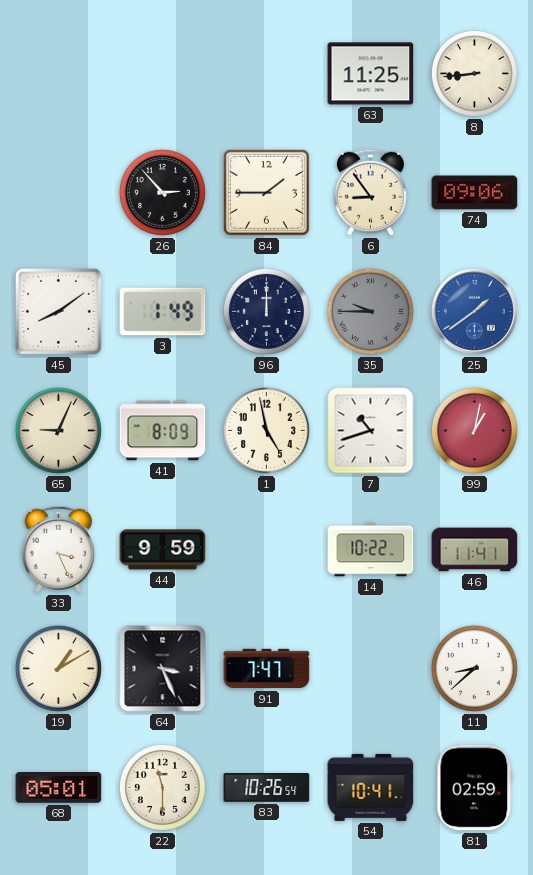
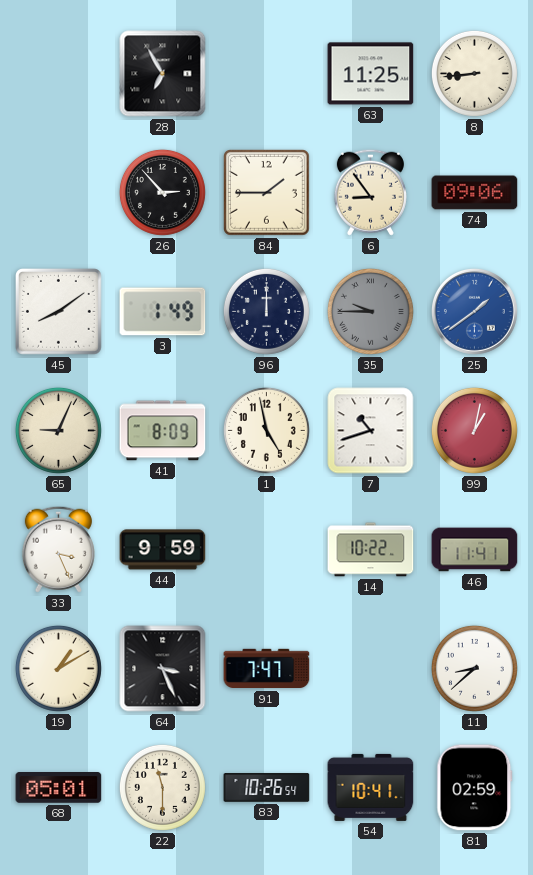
28: none -> 6:55
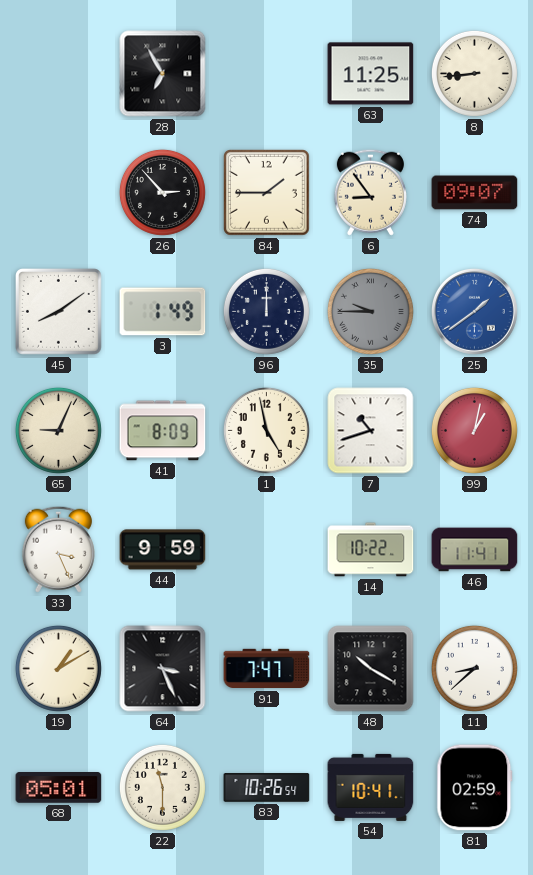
74: 09:06 -> 09:07
48: none -> 10:20
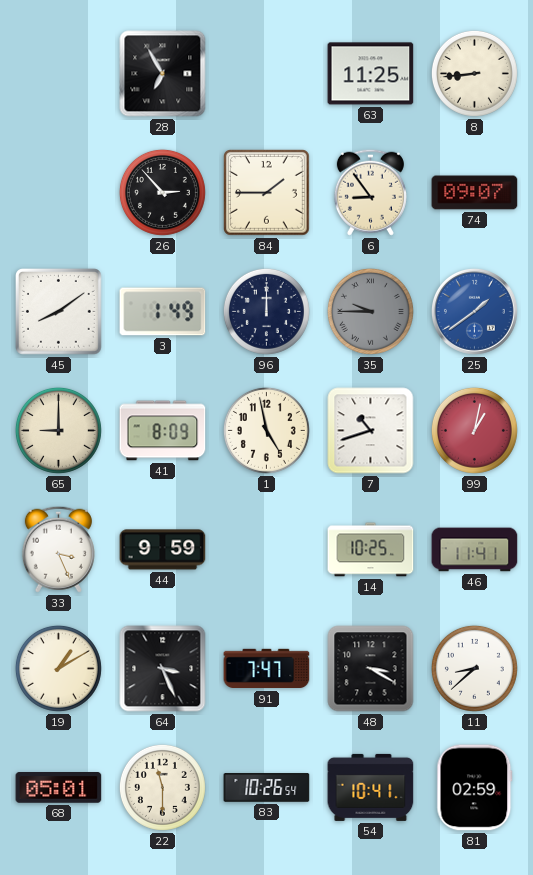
65: 9:04 -> 9:00
14: 10:22 -> 10:25
48: 10:20 -> 3:20
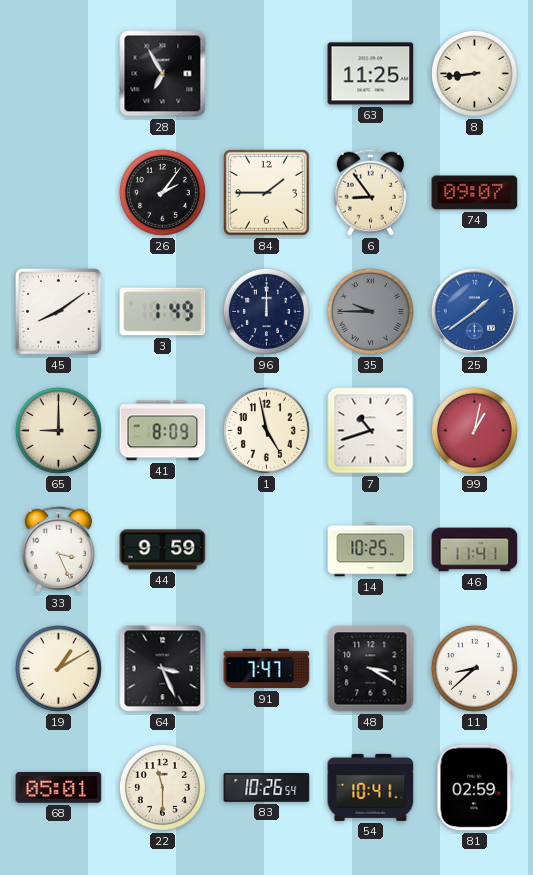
26: 2:53 -> 2:06
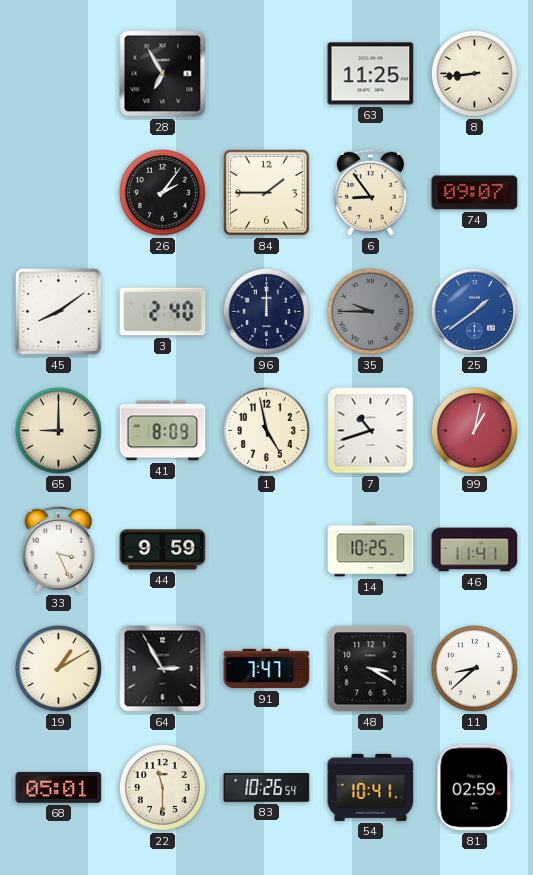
3: 1:49 -> 2:40
64: 3:26 -> 2:55
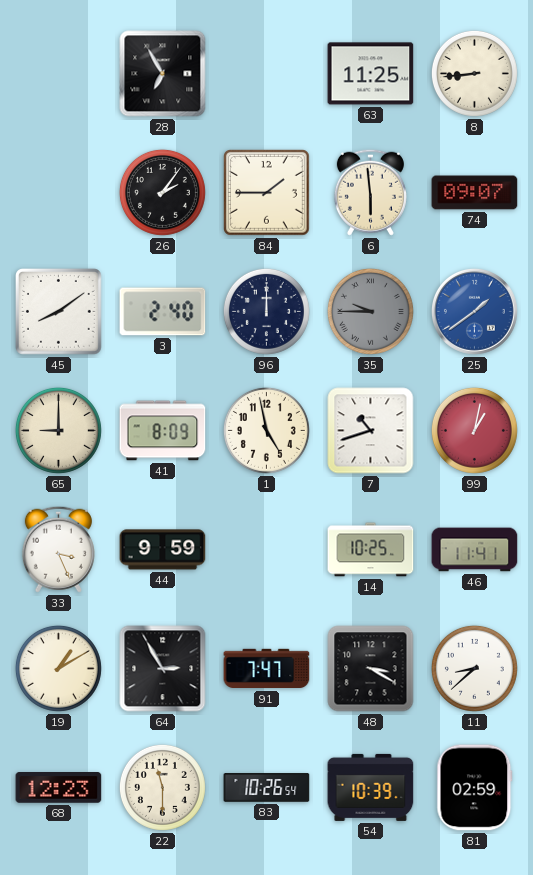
6: 8:54 -> 5:59
68: 05:01 -> 12:23
54: 10:41 -> 10:39
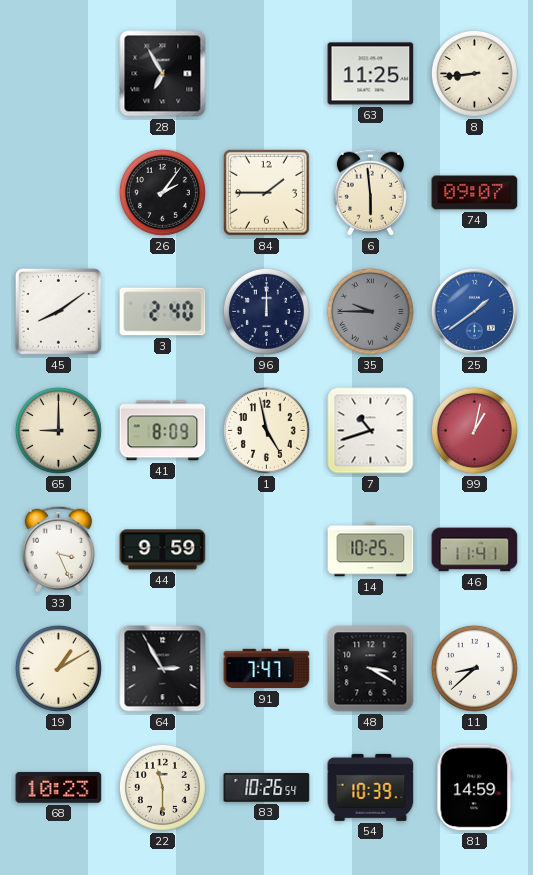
68: 12:23 -> 10:23
81: 02:59 -> 14:59
